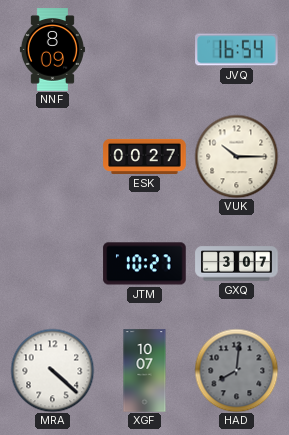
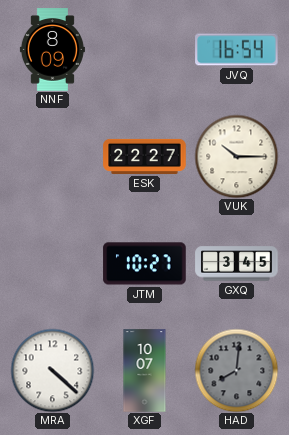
ESK: 00:27 -> 22:27
GXQ: 3:07 -> 3:45
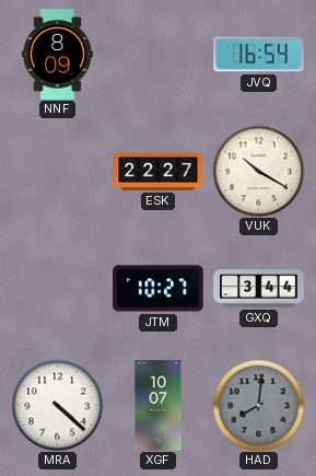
VUK: 10:15 -> 10:20
GXQ: 3:45 -> 3:44
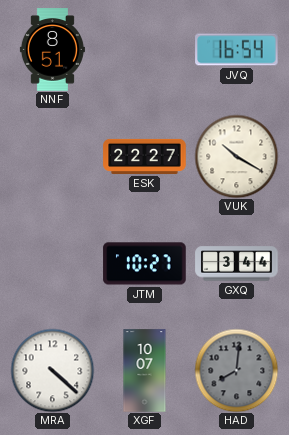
NNF: 8:09 -> 8:51
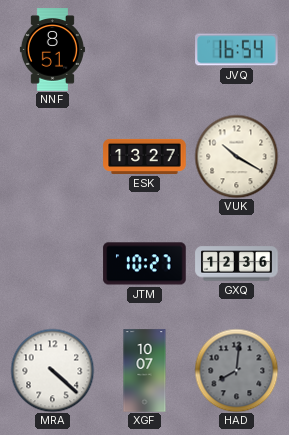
ESK: 22:27 -> 13:27
GXQ: 3:44 -> 12:36
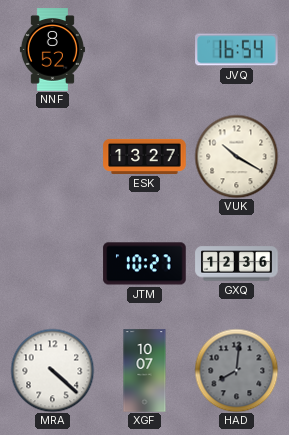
NNF: 8:51 -> 8:52
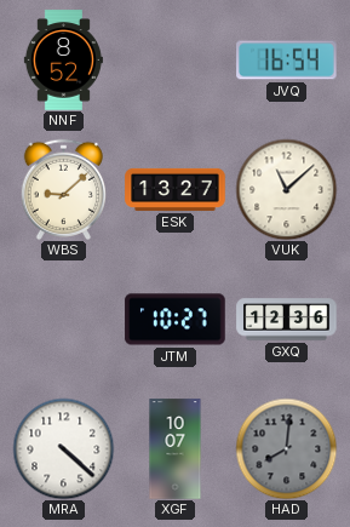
WBS: none -> 9:08
VUK: 10:20 -> 11:08
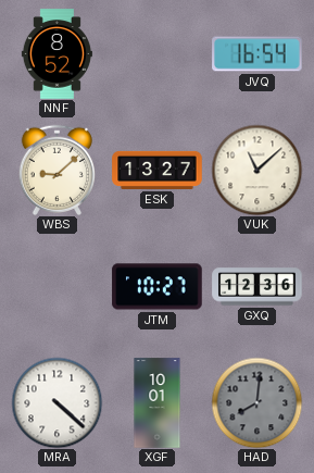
XGF: 10:07 -> 10:01
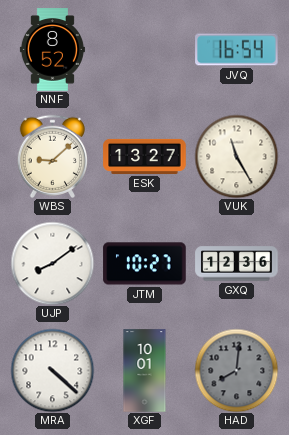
VUK: 11:08 -> 11:25
UJP: none -> 8:09
